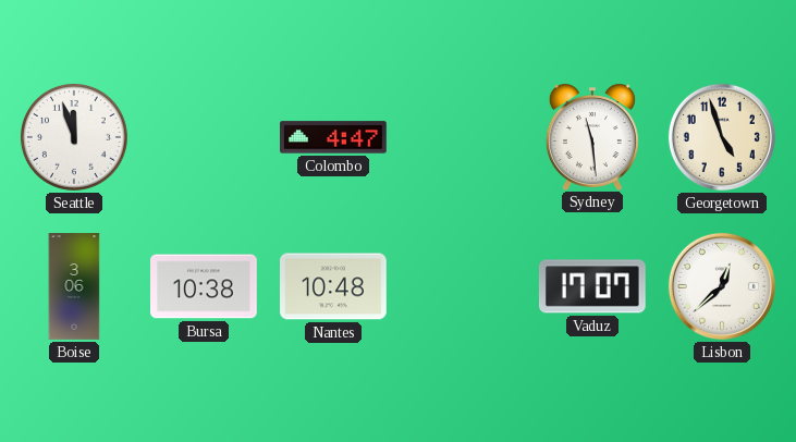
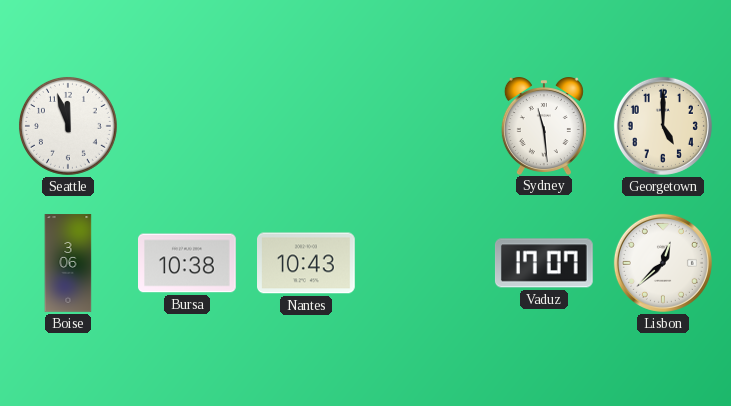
Colombo: 4:47 -> none
Georgetown: 4:57 -> 5:00
Nantes: 10:48 -> 10:43
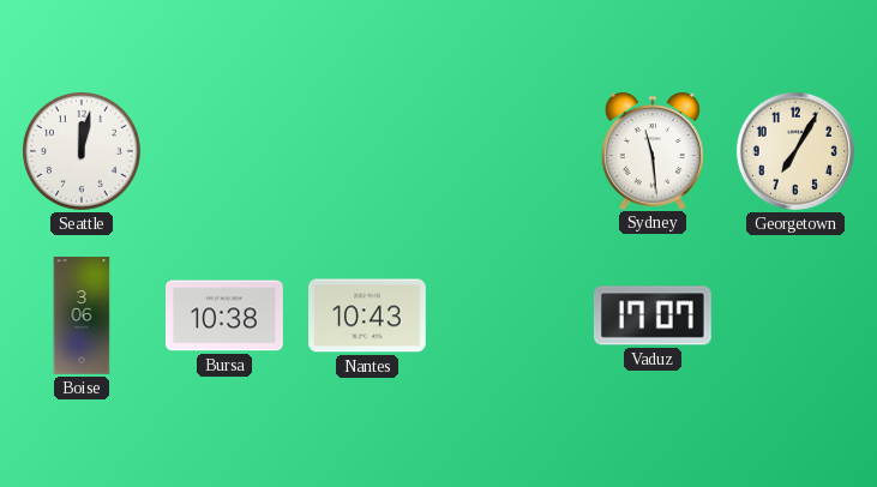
Seattle: 11:57 -> 12:02
Georgetown: 5:00 -> 7:05
Lisbon: 12:38 -> none
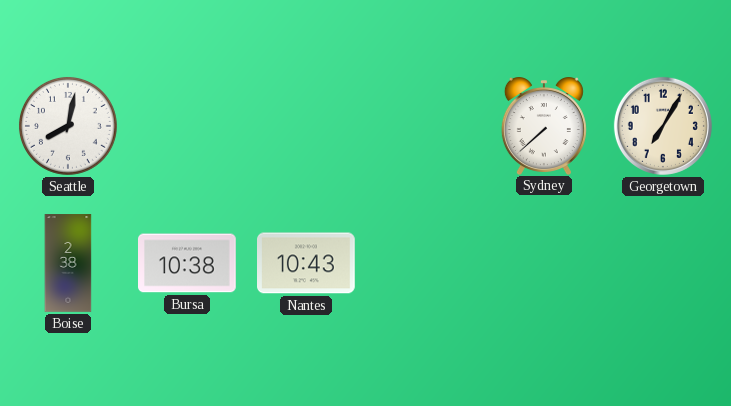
Seattle: 12:02 -> 8:02
Sydney: 11:29 -> 7:38
Boise: 3:06 -> 2:38
Vaduz: 17:07 -> none
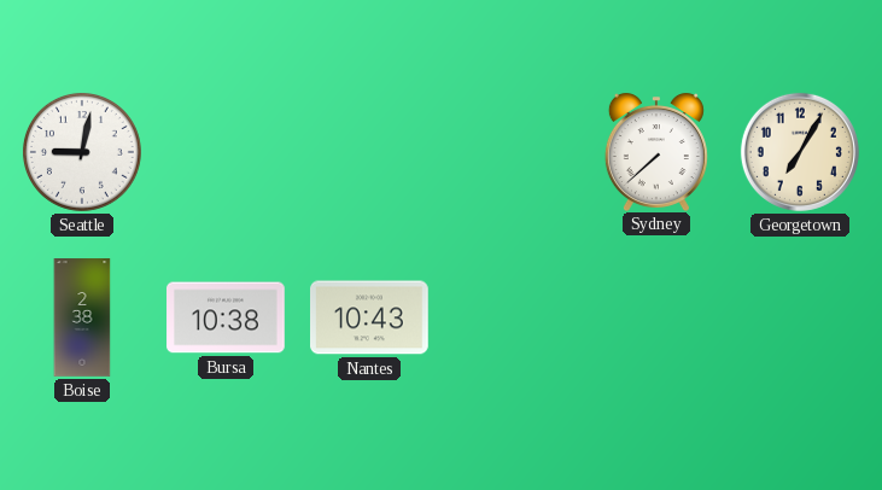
Seattle: 8:02 -> 9:02
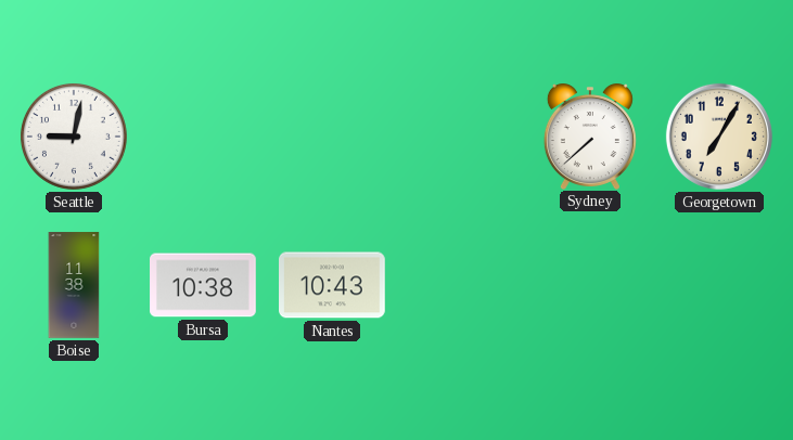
Boise: 2:38 -> 11:38
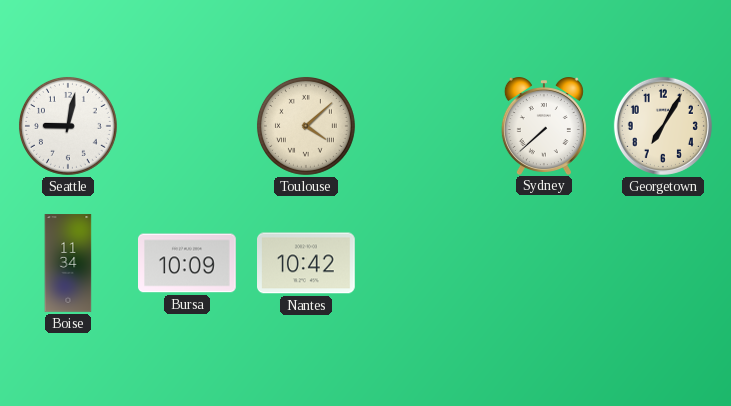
Toulouse: none -> 4:08
Boise: 11:38 -> 11:34
Bursa: 10:38 -> 10:09
Nantes: 10:43 -> 10:42
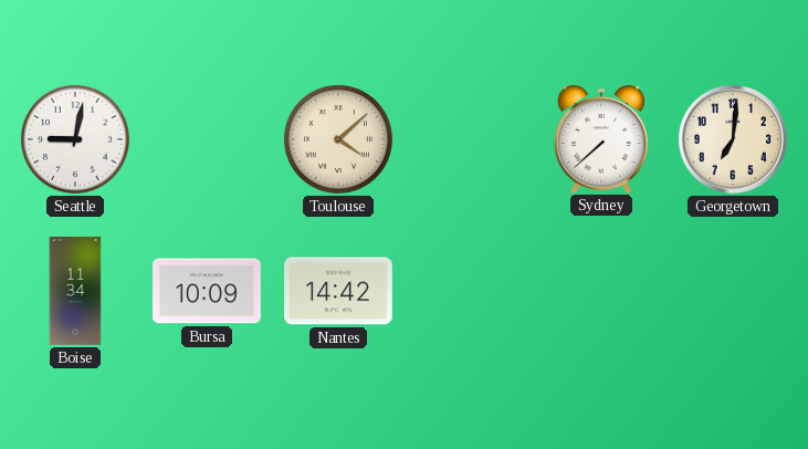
Georgetown: 7:05 -> 7:01
Nantes: 10:42 -> 14:42
